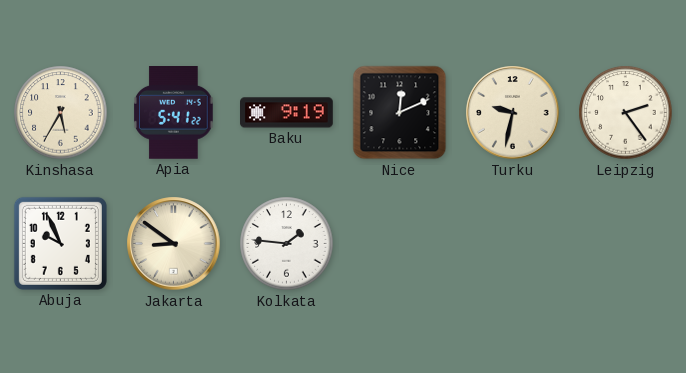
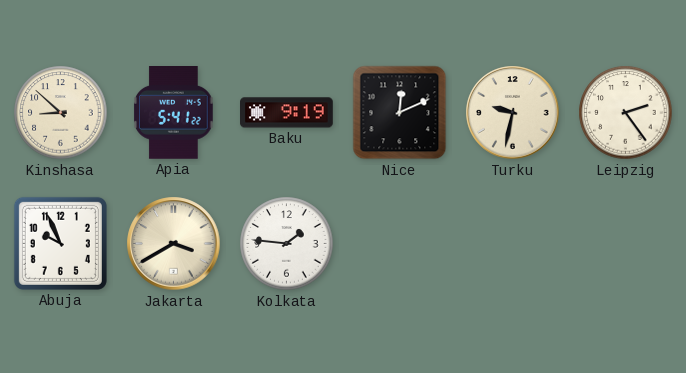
Kinshasa: 5:35 -> 8:52
Jakarta: 8:51 -> 3:40
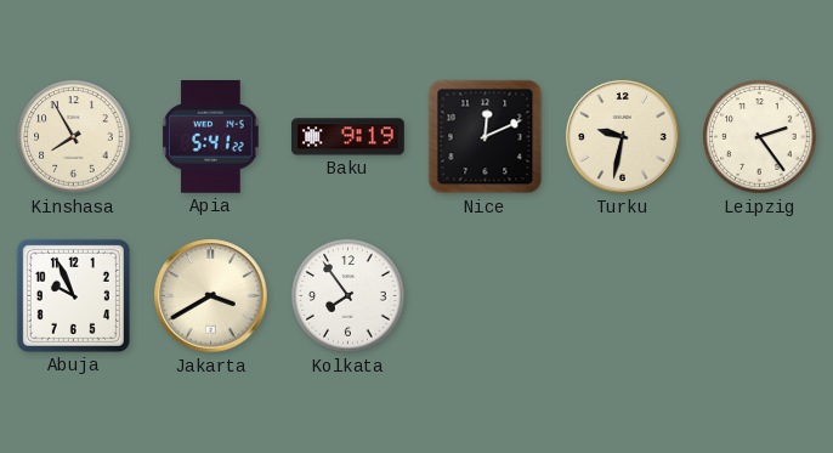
Kinshasa: 8:52 -> 7:55
Kolkata: 1:46 -> 7:54
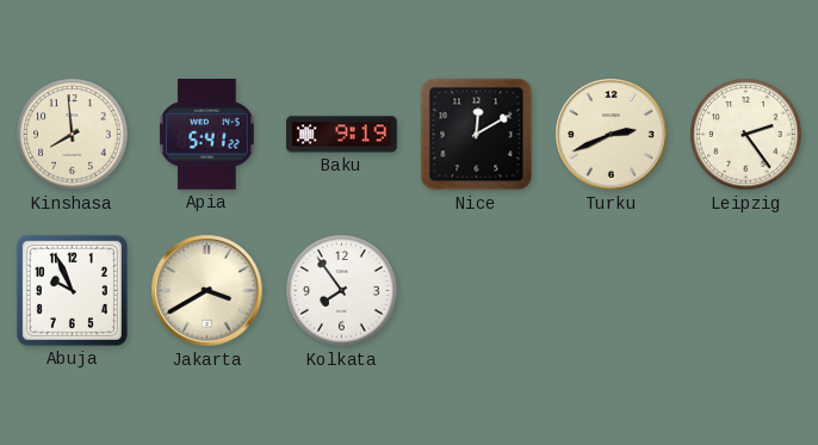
Kinshasa: 7:55 -> 7:59
Nice: 12:11 -> 12:10
Turku: 9:32 -> 2:41
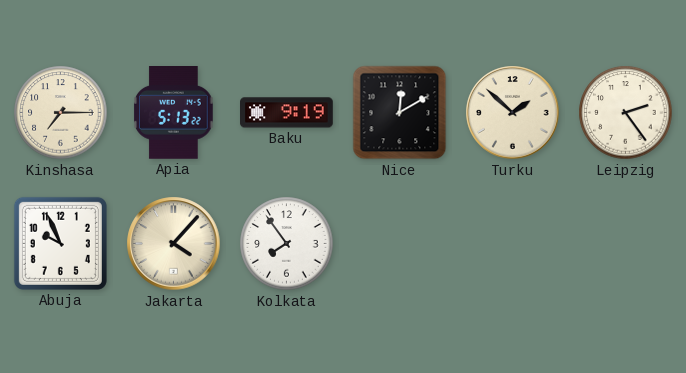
Kinshasa: 7:59 -> 7:15
Apia: 5:41 -> 5:13
Turku: 2:41 -> 1:52
Jakarta: 3:40 -> 4:07
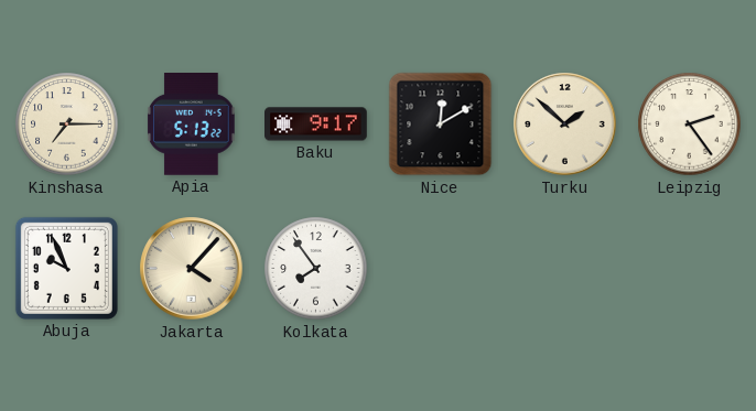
Baku: 9:19 -> 9:17
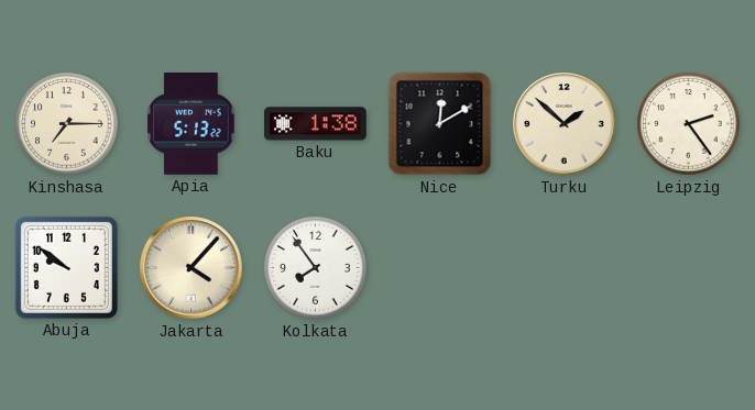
Baku: 9:17 -> 1:38
Abuja: 9:56 -> 9:51
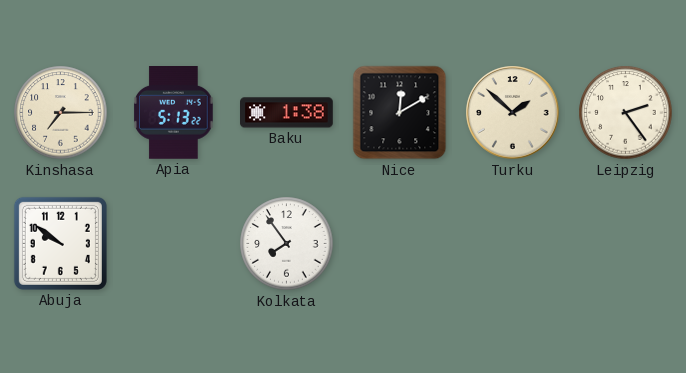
Jakarta: 4:07 -> none
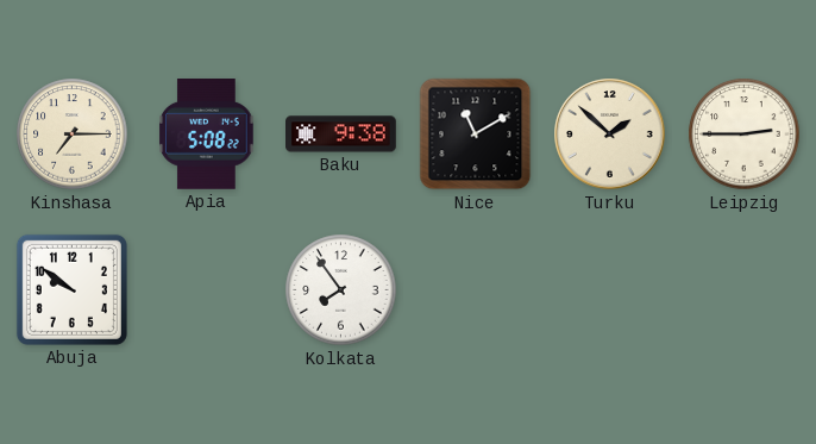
Apia: 5:13 -> 5:08
Baku: 1:38 -> 9:38
Nice: 12:10 -> 11:10
Leipzig: 2:24 -> 2:45
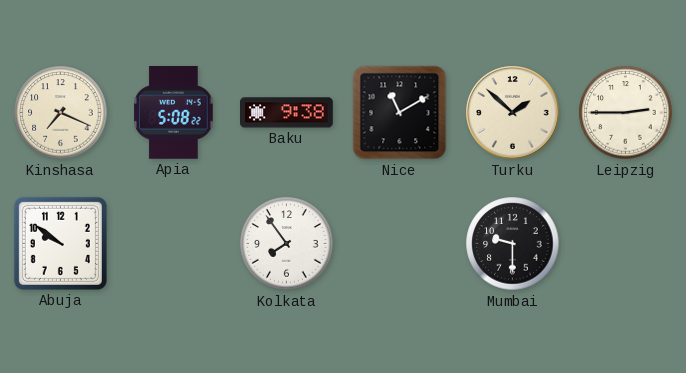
Kinshasa: 7:15 -> 7:19
Mumbai: none -> 9:30
